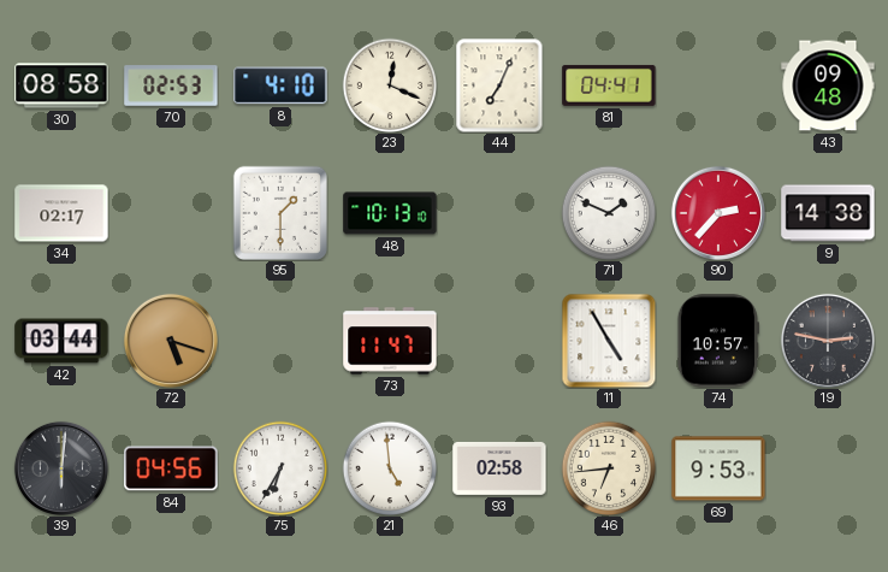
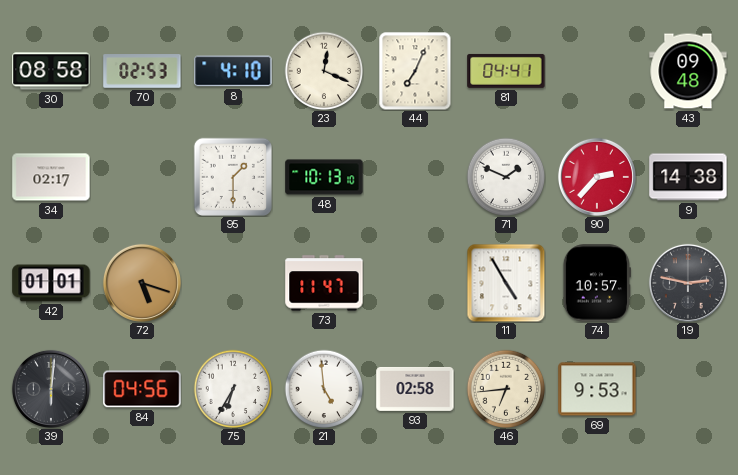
42: 03:44 -> 01:01
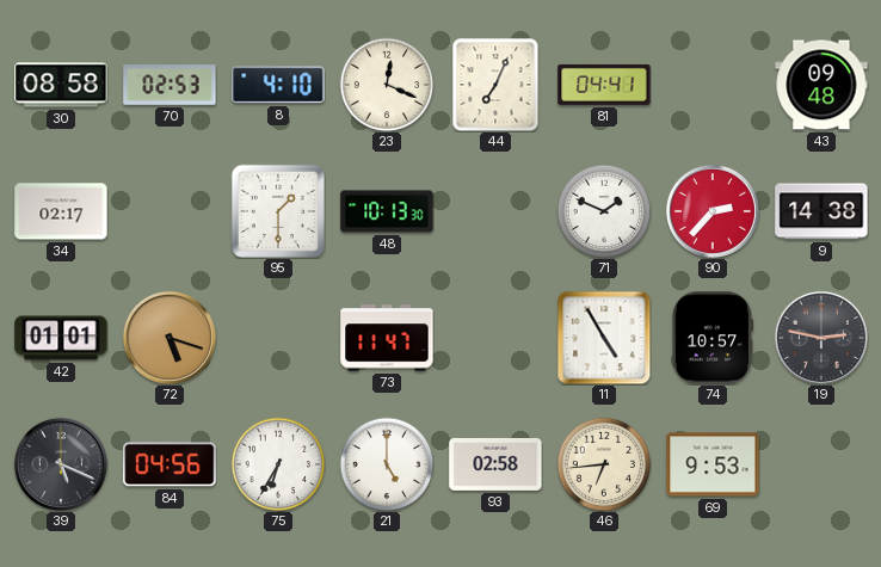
48: 10:13:10 -> 10:13:30
39: 6:01 -> 5:19
21: 4:59 -> 5:00
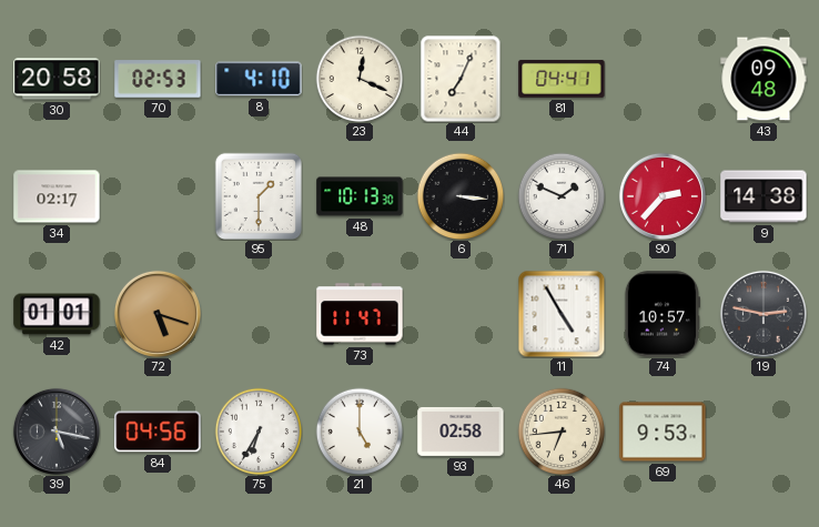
30: 08:58 -> 20:58
6: none -> 3:16
39: 5:19 -> 5:17
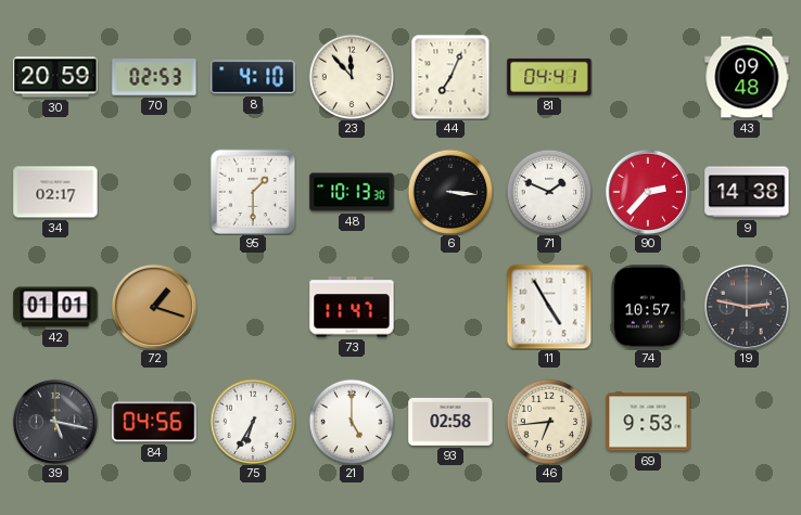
30: 20:58 -> 20:59
23: 12:19 -> 11:53
72: 5:18 -> 1:18
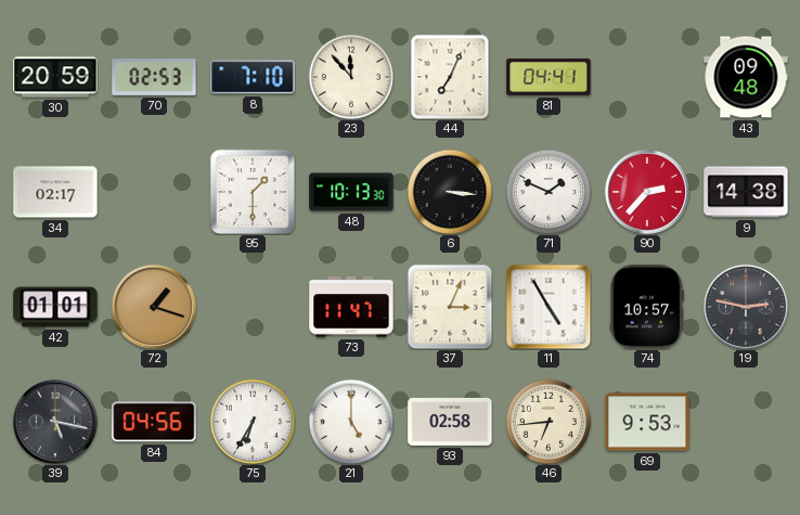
8: 4:10 -> 7:10
37: none -> 3:04
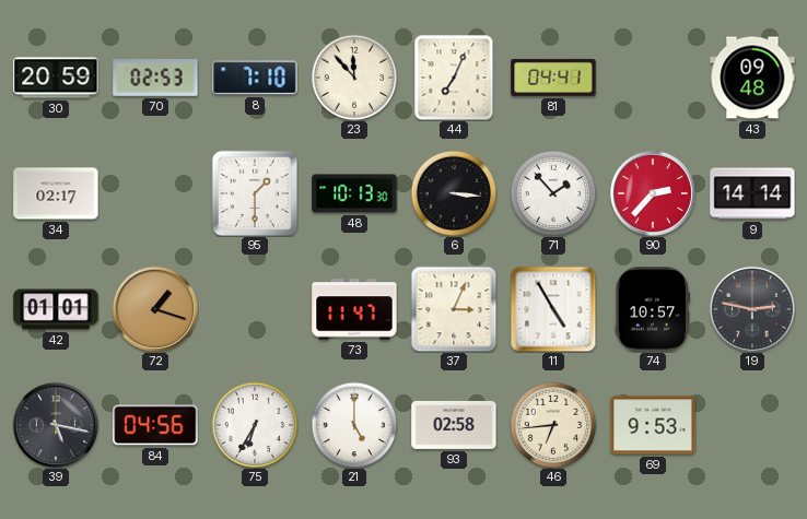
71: 1:49 -> 1:53
9: 14:38 -> 14:14
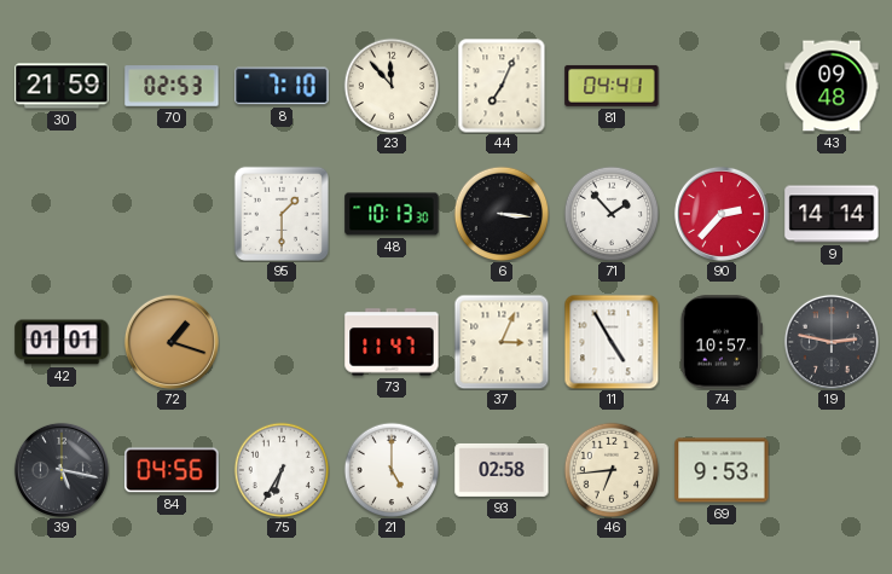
30: 20:59 -> 21:59
34: 02:17 -> none
